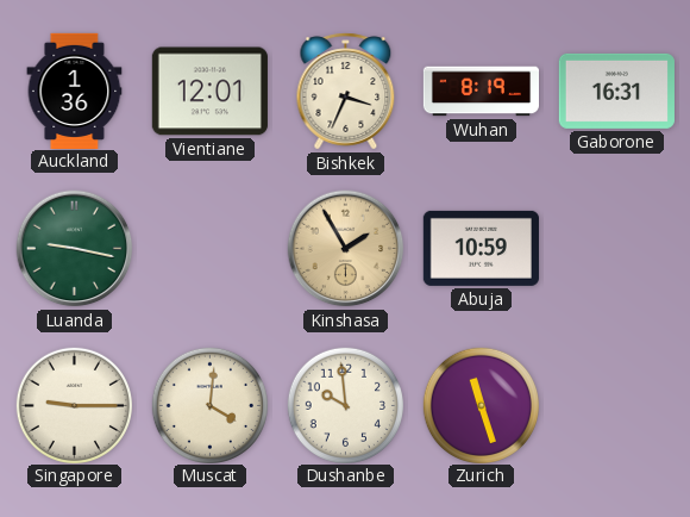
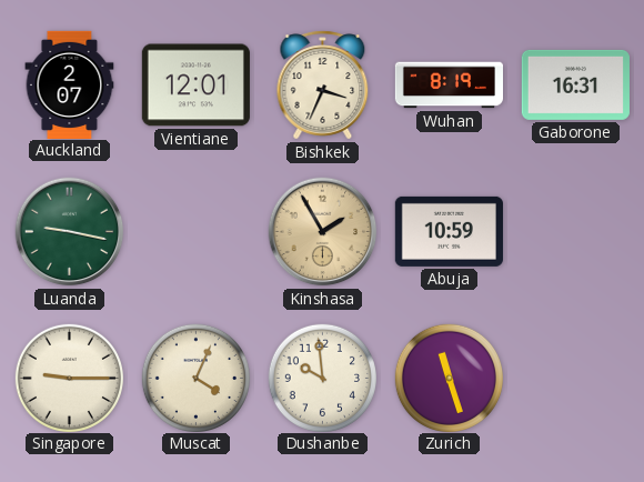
Auckland: 1:36 -> 2:07
Muscat: 4:01 -> 4:04
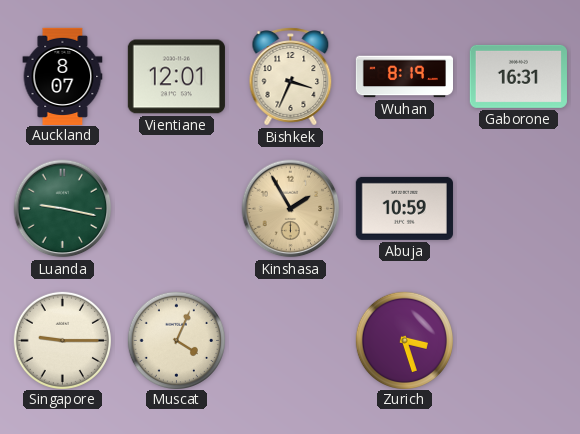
Auckland: 2:07 -> 8:07
Dushanbe: 9:59 -> none
Zurich: 11:27 -> 3:27
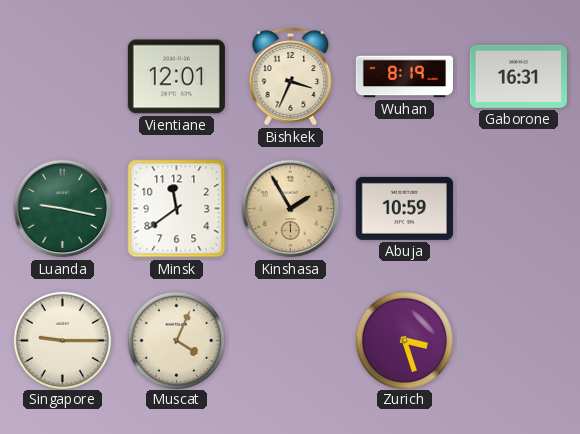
Auckland: 8:07 -> none
Minsk: none -> 11:39
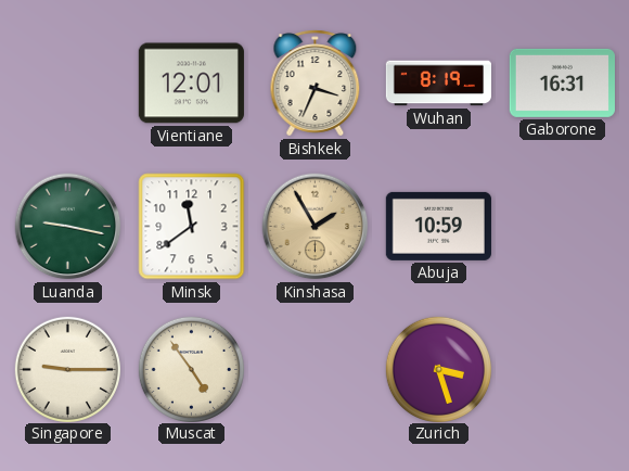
Muscat: 4:04 -> 4:54
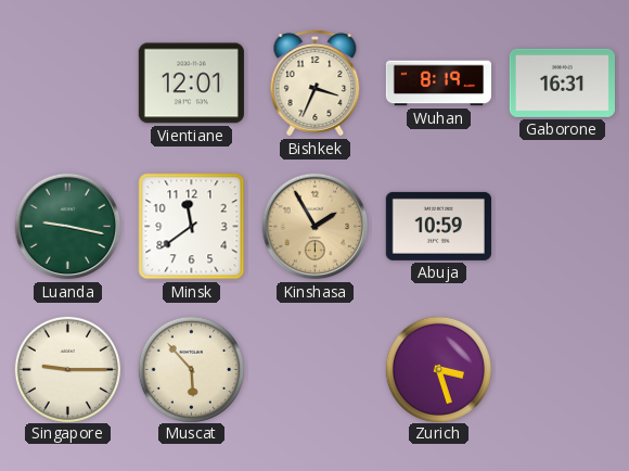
Muscat: 4:54 -> 5:53
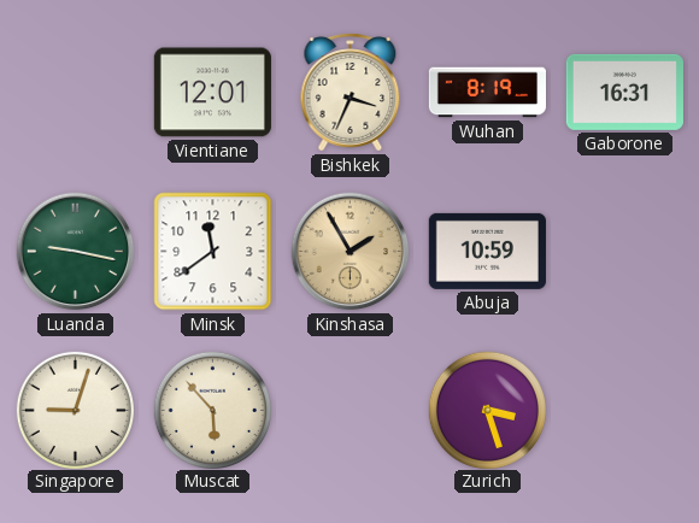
Singapore: 9:15 -> 9:03
